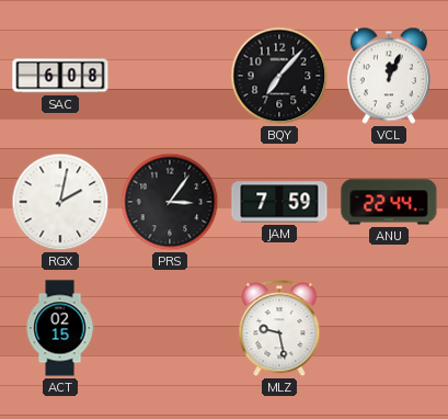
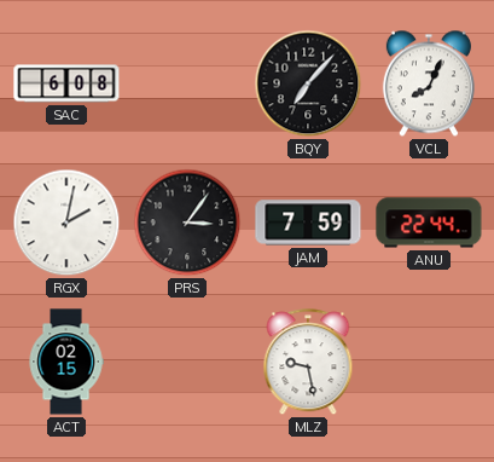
VCL: 12:04 -> 8:04
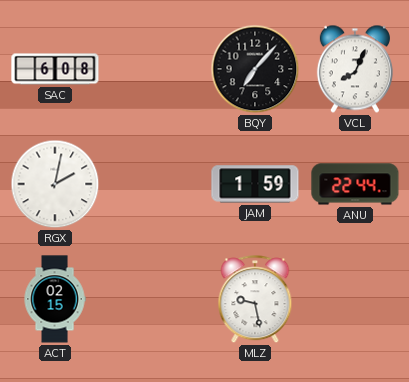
PRS: 3:06 -> none
JAM: 7:59 -> 1:59
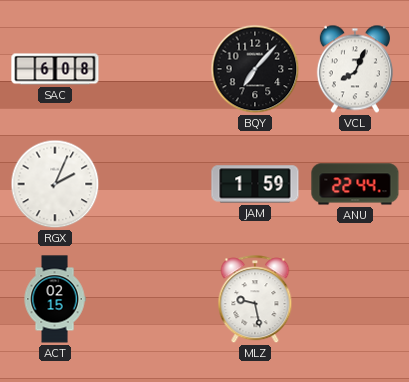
RGX: 2:02 -> 2:04
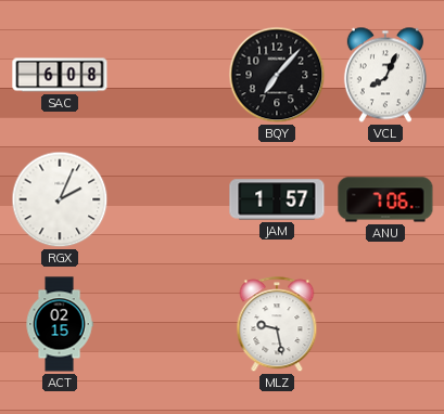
JAM: 1:59 -> 1:57
ANU: 22:44 -> 7:06
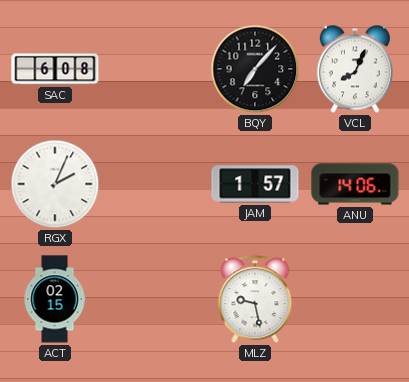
ANU: 7:06 -> 14:06
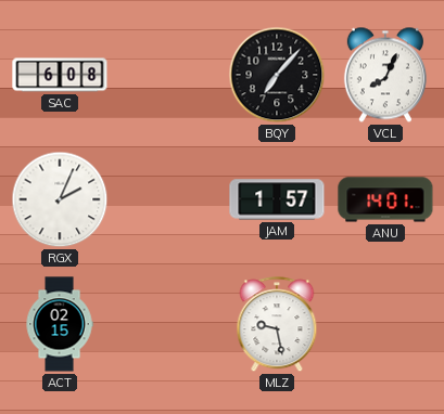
ANU: 14:06 -> 14:01
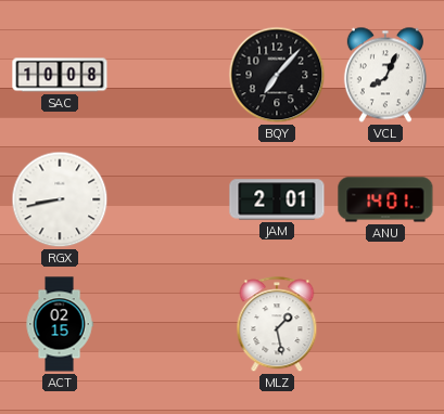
SAC: 6:08 -> 10:08
RGX: 2:04 -> 8:43
JAM: 1:57 -> 2:01
MLZ: 9:28 -> 1:28
